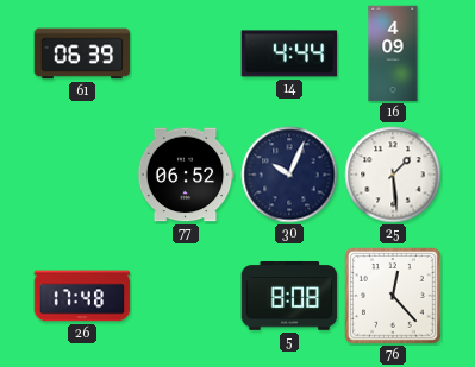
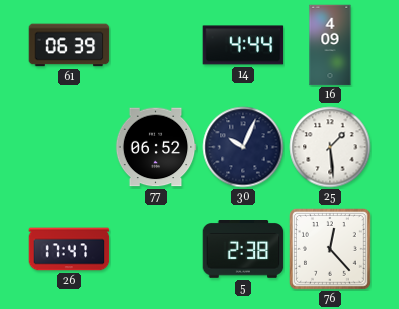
26: 17:48 -> 17:47
5: 8:08 -> 2:38
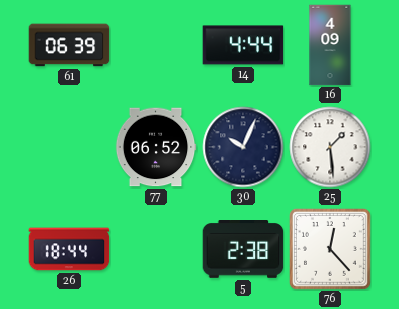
26: 17:47 -> 18:44
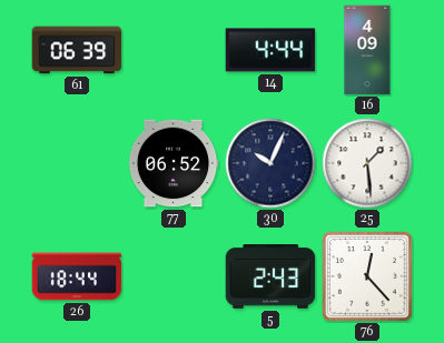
5: 2:38 -> 2:43
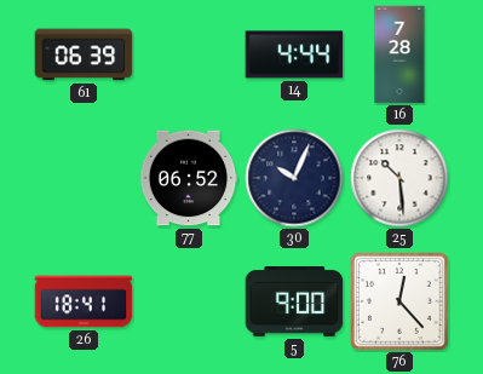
16: 4:09 -> 7:28
25: 1:29 -> 10:29
26: 18:44 -> 18:41
5: 2:43 -> 9:00
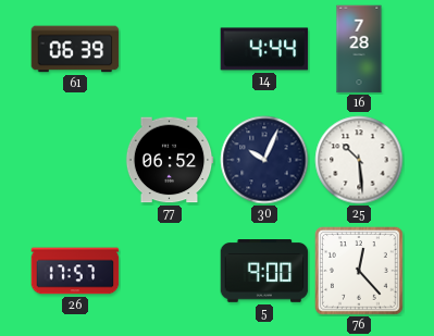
26: 18:41 -> 17:57
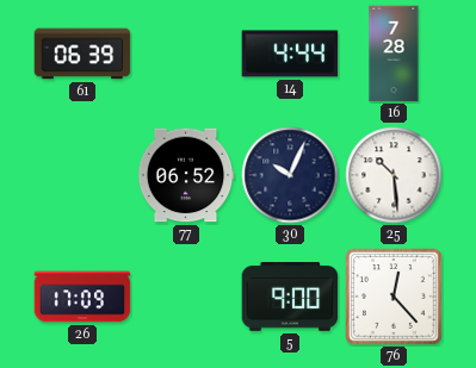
26: 17:57 -> 17:09
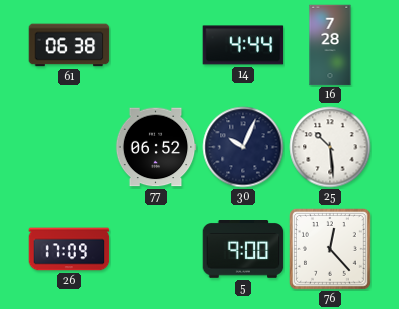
61: 06:39 -> 06:38
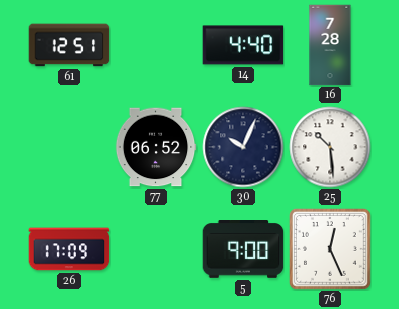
61: 06:38 -> 12:51
14: 4:44 -> 4:40
76: 12:23 -> 12:26
